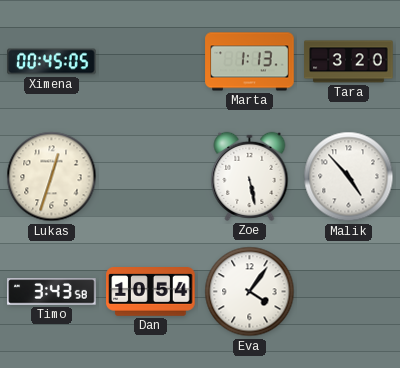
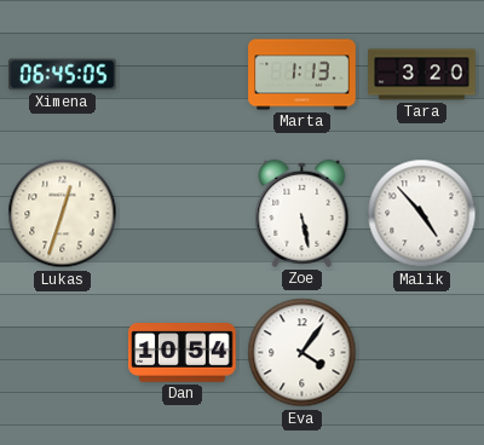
Ximena: 00:45 -> 06:45
Timo: 3:43 -> none
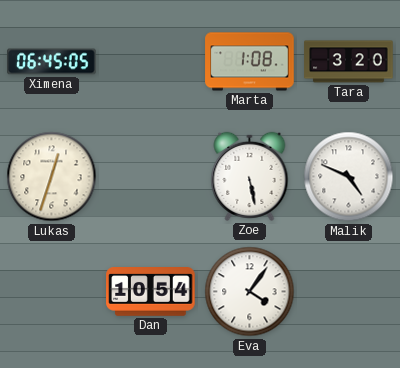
Marta: 1:13 -> 1:08
Malik: 4:53 -> 4:49
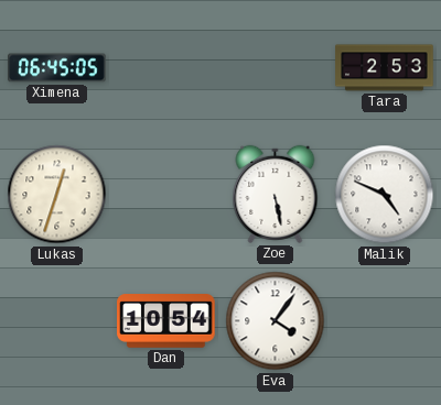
Marta: 1:08 -> none
Tara: 3:20 -> 2:53
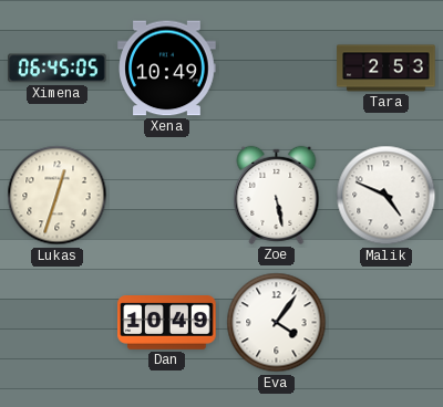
Xena: none -> 10:49
Dan: 10:54 -> 10:49
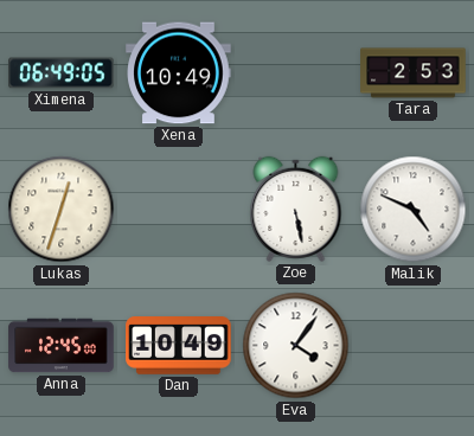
Ximena: 06:45 -> 06:49
Anna: none -> 12:45
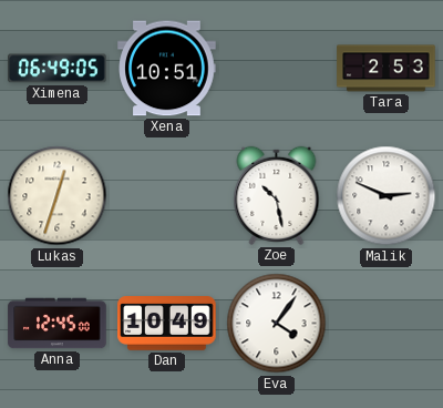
Xena: 10:49 -> 10:51
Zoe: 5:28 -> 10:28
Malik: 4:49 -> 2:49
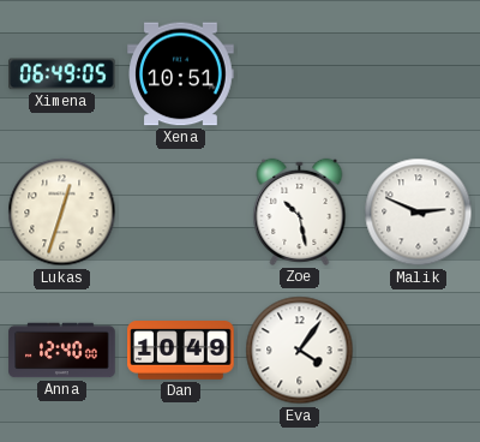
Tara: 2:53 -> none
Anna: 12:45 -> 12:40
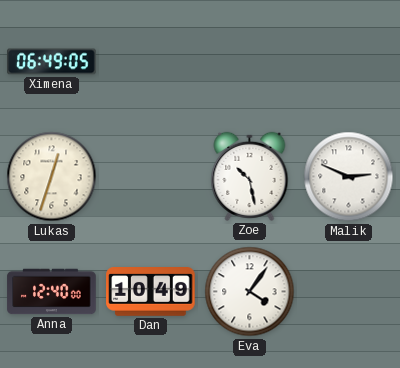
Xena: 10:51 -> none
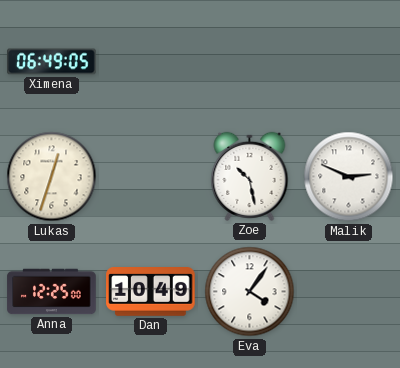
Anna: 12:40 -> 12:25
